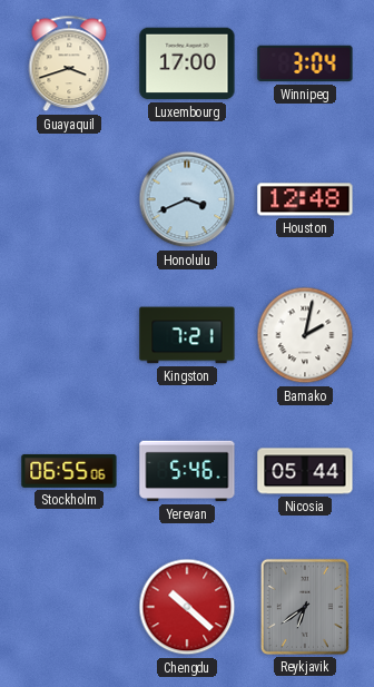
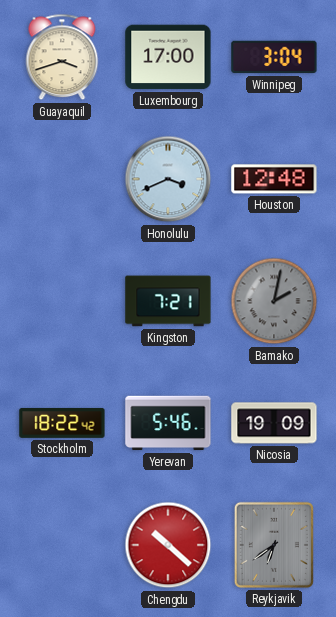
Bamako dial: white -> grey
Stockholm: 06:55 -> 18:22
Nicosia: 05:44 -> 19:09
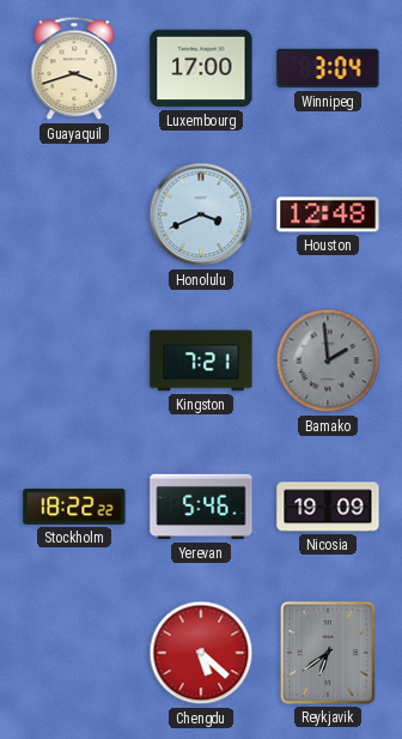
Bamako: 2:02 -> 1:59
Stockholm: 18:22:42 -> 18:22:22
Chengdu: 10:22 -> 5:22
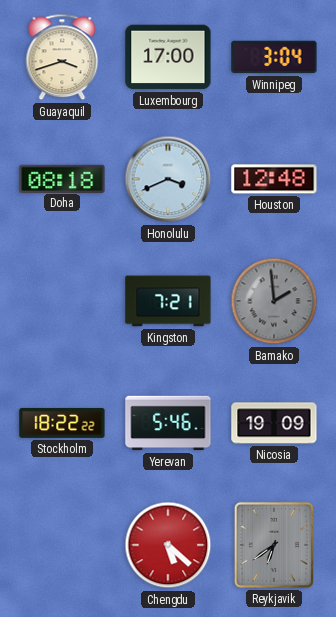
Doha: none -> 08:18
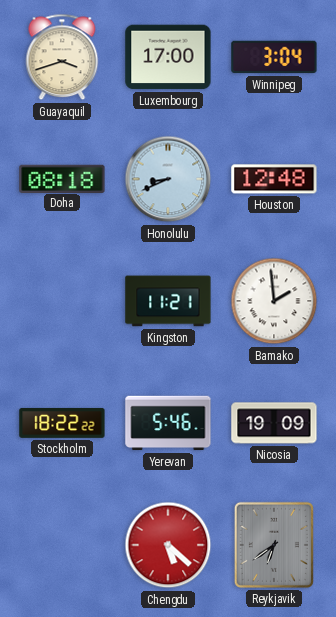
Honolulu: 3:41 -> 8:41
Kingston: 7:21 -> 11:21
Bamako dial: grey -> white
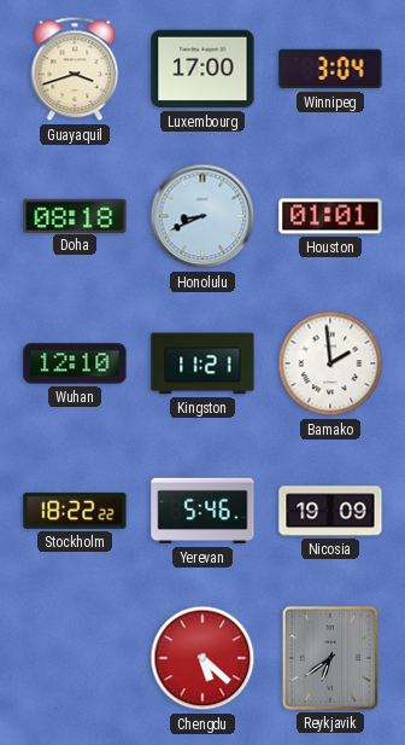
Houston: 12:48 -> 01:01
Wuhan: none -> 12:10
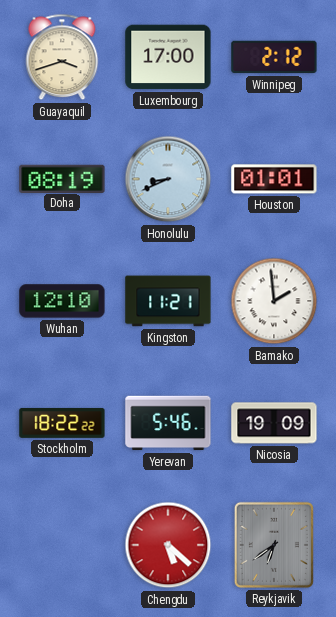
Winnipeg: 3:04 -> 2:12
Doha: 08:18 -> 08:19
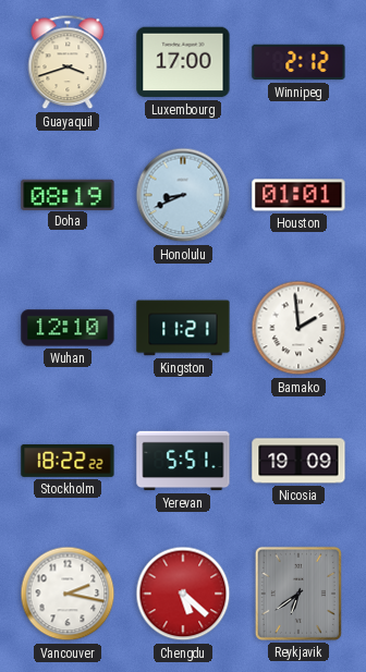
Yerevan: 5:46 -> 5:51
Vancouver: none -> 2:17
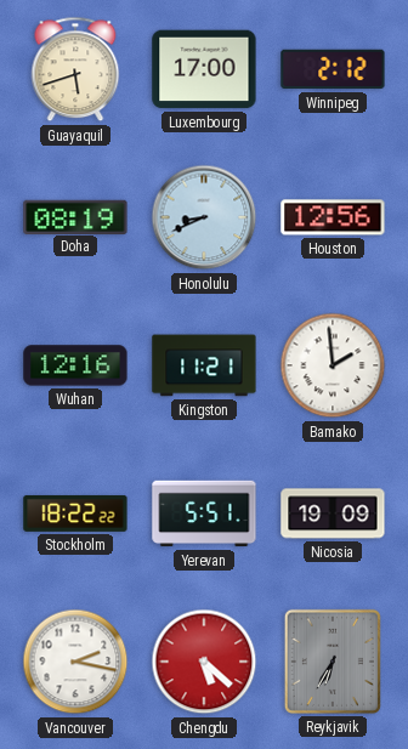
Guayaquil: 3:42 -> 5:42
Houston: 01:01 -> 12:56
Wuhan: 12:10 -> 12:16
Reykjavik: 6:39 -> 6:35
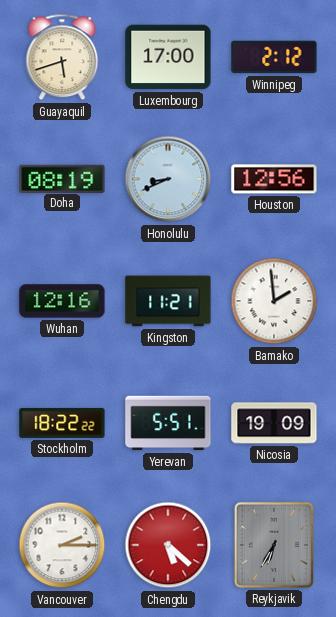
Vancouver: 2:17 -> 2:15
